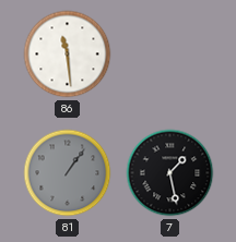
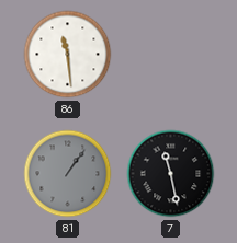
7: 1:28 -> 11:28
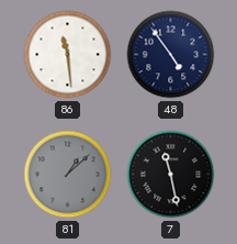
48: none -> 4:54
81: 1:06 -> 1:08
